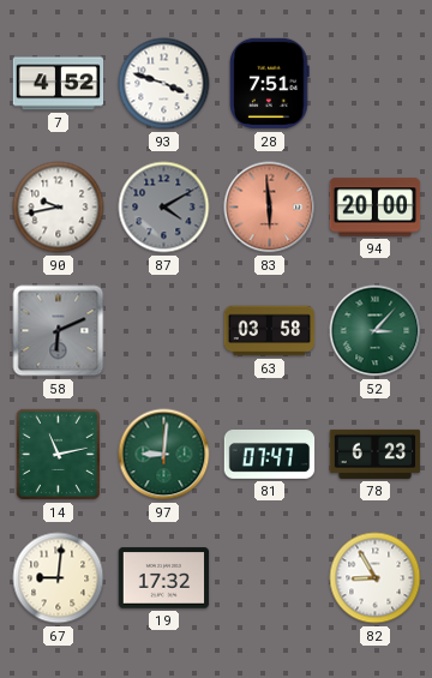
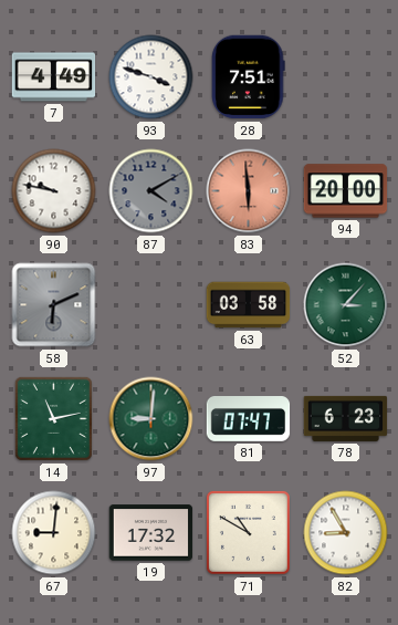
7: 4:52 -> 4:49
90: 9:43 -> 9:47
71: none -> 10:50
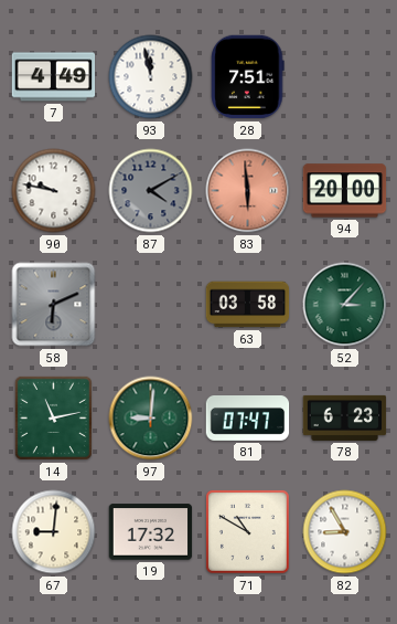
93: 3:48 -> 11:58
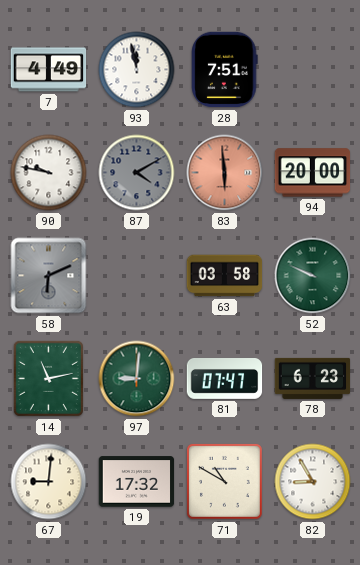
52: 3:07 -> 9:49
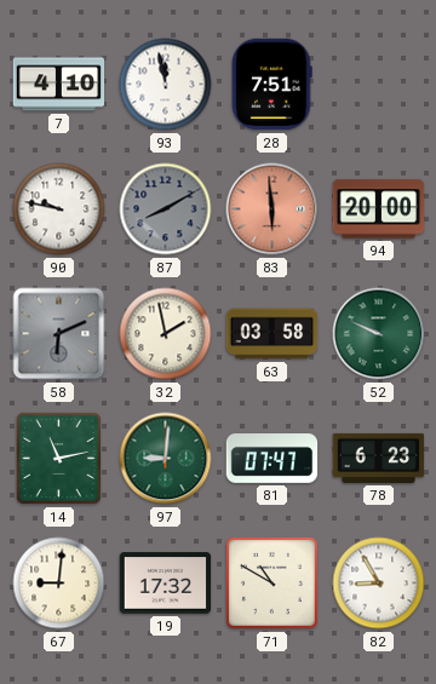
7: 4:49 -> 4:10
87: 4:10 -> 8:10
32: none -> 1:58
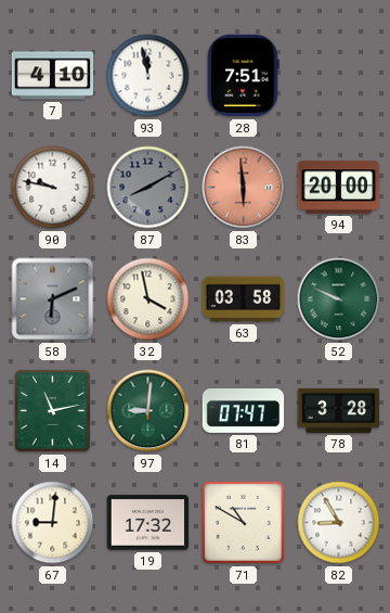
32: 1:58 -> 3:58
78: 6:23 -> 3:28
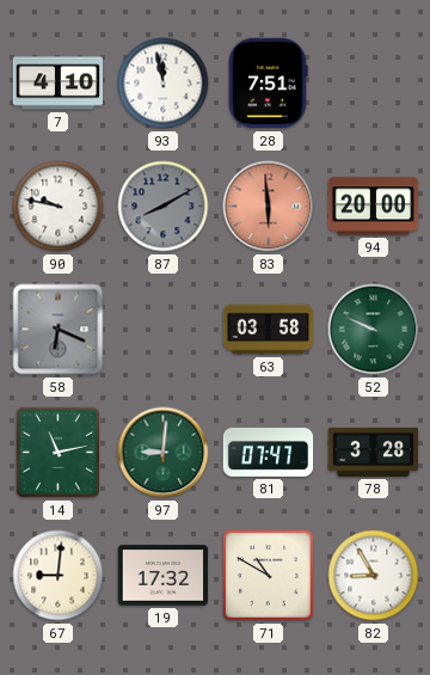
58: 6:11 -> 6:19
32: 3:58 -> none
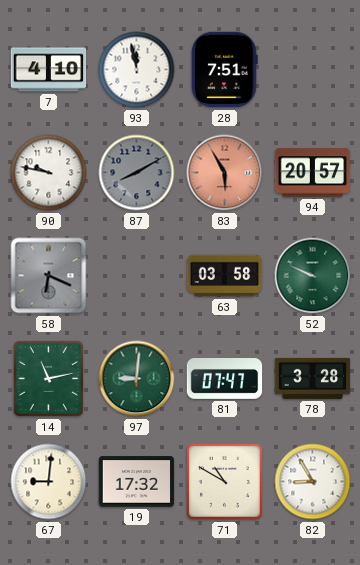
83: 5:59 -> 5:55
94: 20:00 -> 20:57
